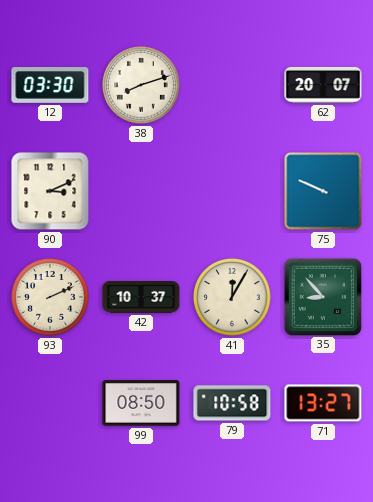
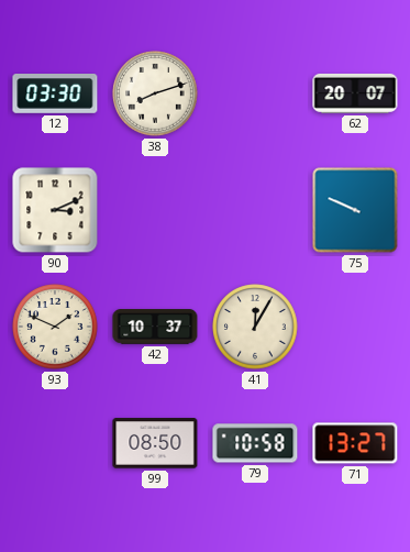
93: 2:11 -> 1:49
35: 8:53 -> none
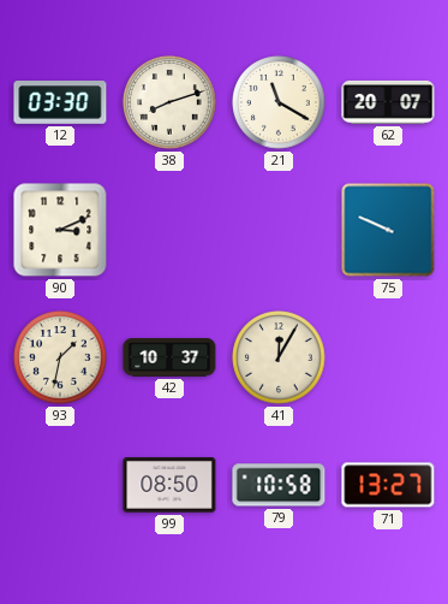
21: none -> 11:20
93: 1:49 -> 1:32
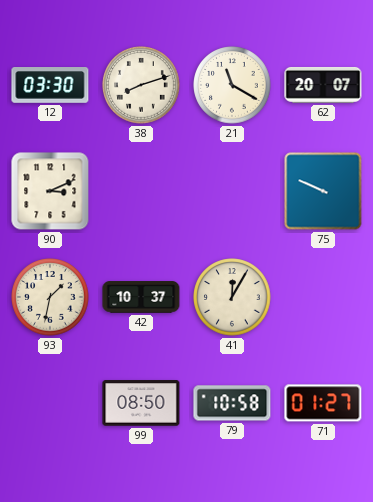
71: 13:27 -> 01:27
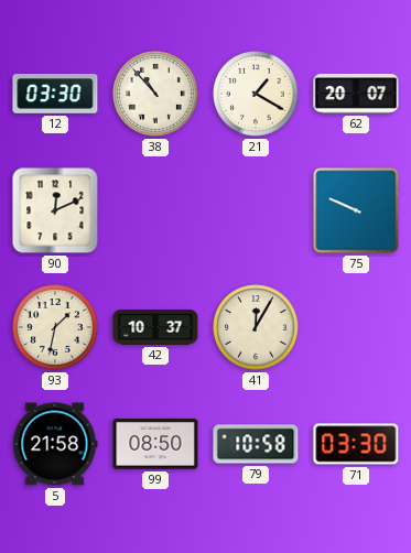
38: 8:12 -> 10:53
21: 11:20 -> 1:20
90: 3:11 -> 12:11
5: none -> 21:58
71: 01:27 -> 03:30
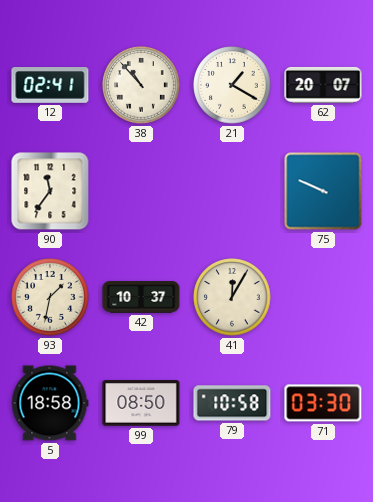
12: 03:30 -> 02:41
90: 12:11 -> 11:36
5: 21:58 -> 18:58
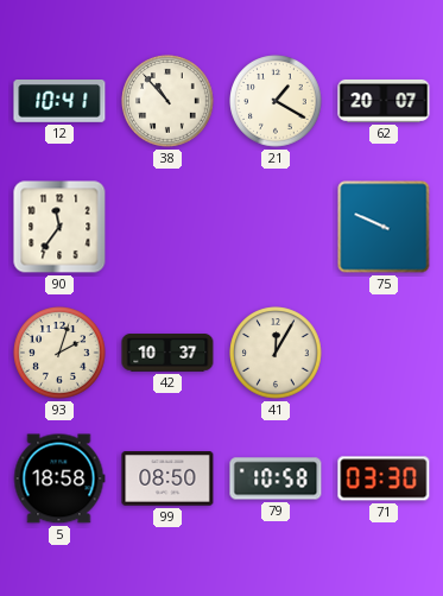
12: 02:41 -> 10:41
93: 1:32 -> 2:03
